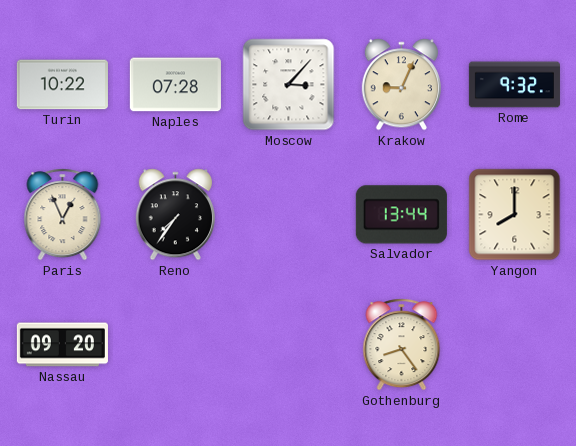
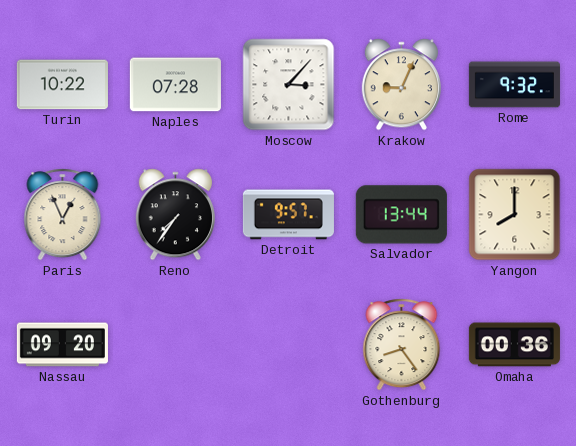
Detroit: none -> 9:57
Omaha: none -> 00:36
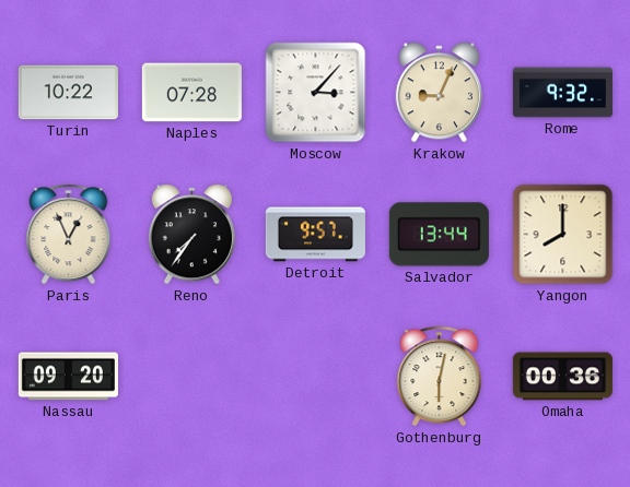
Gothenburg: 8:24 -> 6:02
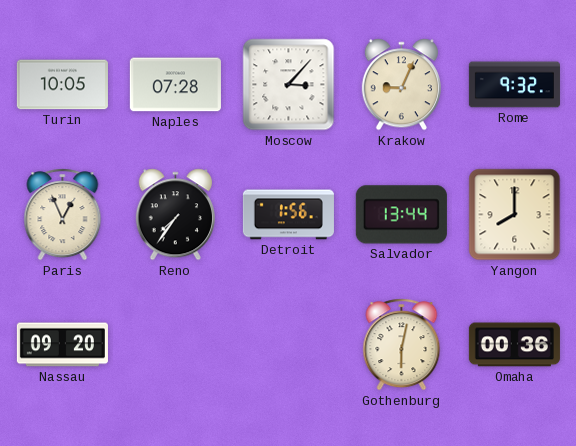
Turin: 10:22 -> 10:05
Detroit: 9:57 -> 1:56
